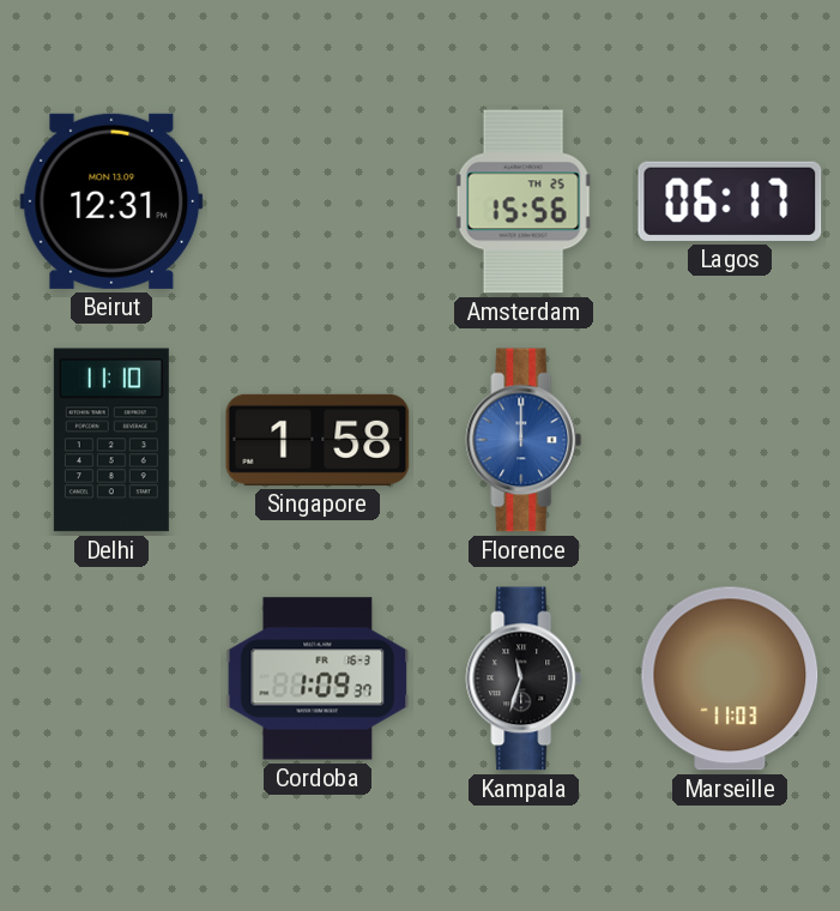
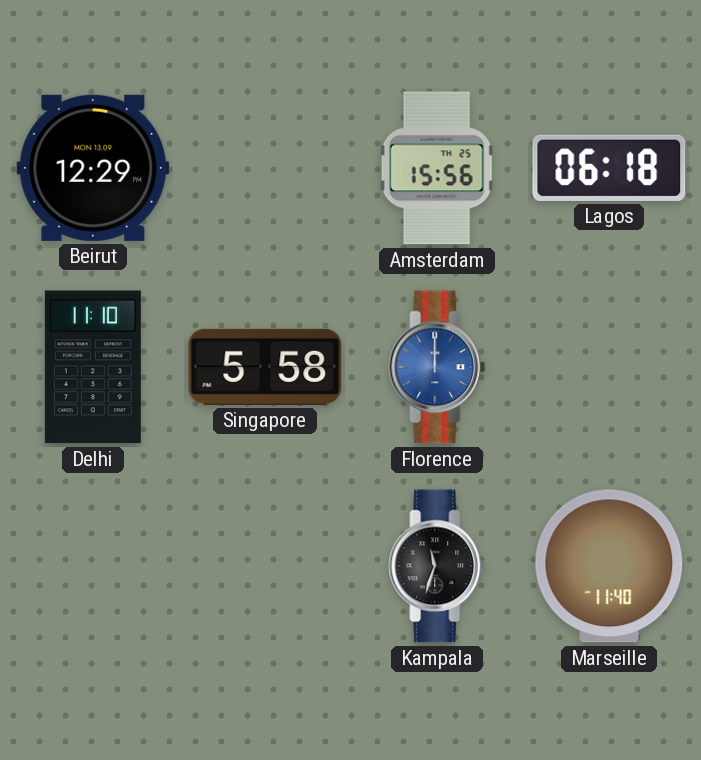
Beirut: 12:31 -> 12:29
Lagos: 06:17 -> 06:18
Singapore: 1:58 -> 5:58
Cordoba: 1:09 -> none
Marseille: 11:03 -> 11:40
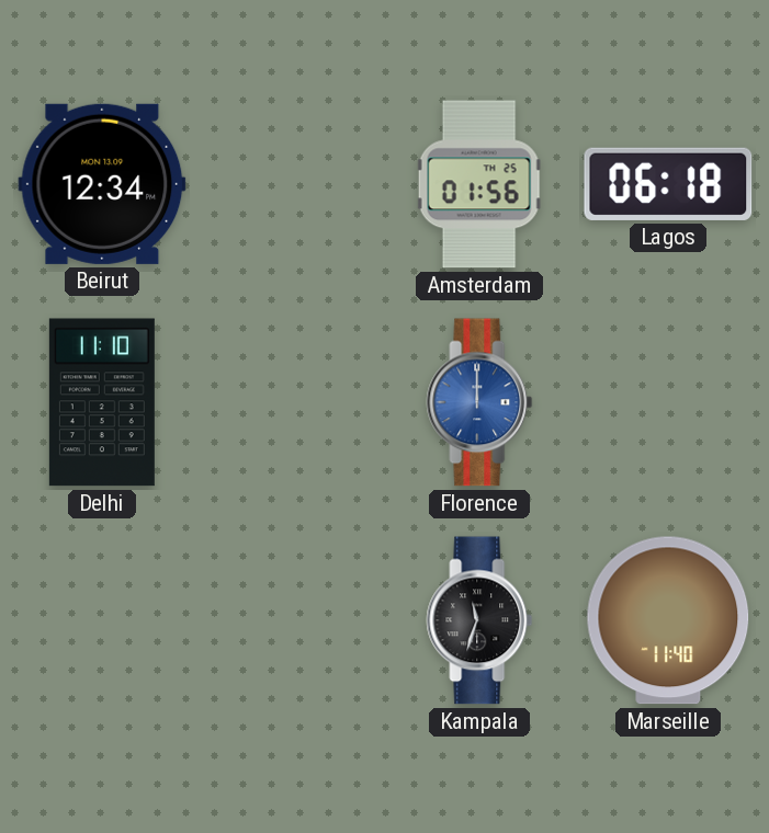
Beirut: 12:29 -> 12:34
Amsterdam: 15:56 -> 01:56
Singapore: 5:58 -> none
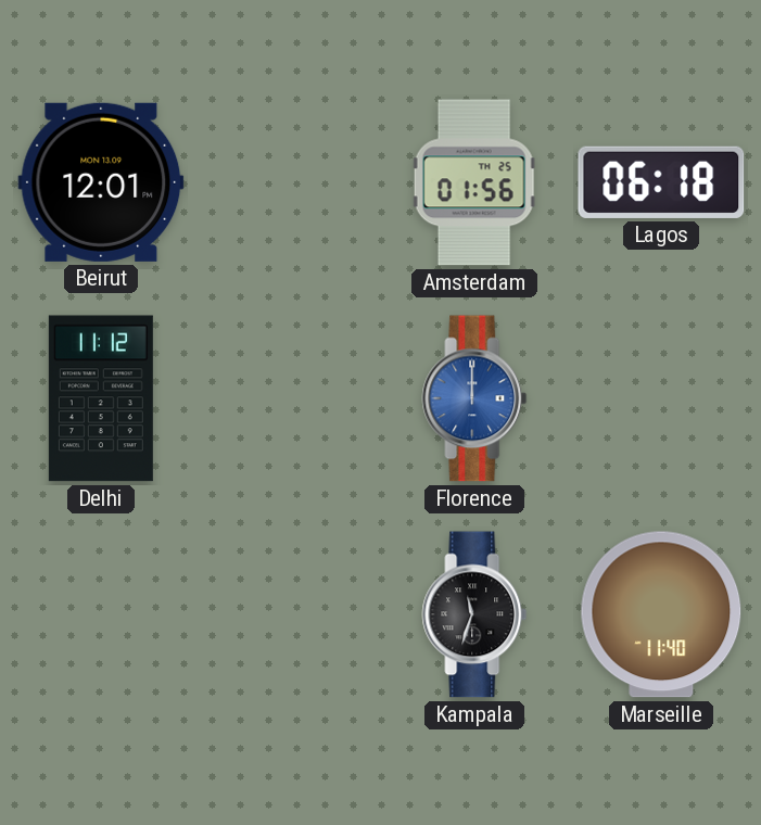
Beirut: 12:34 -> 12:01
Delhi: 11:10 -> 11:12
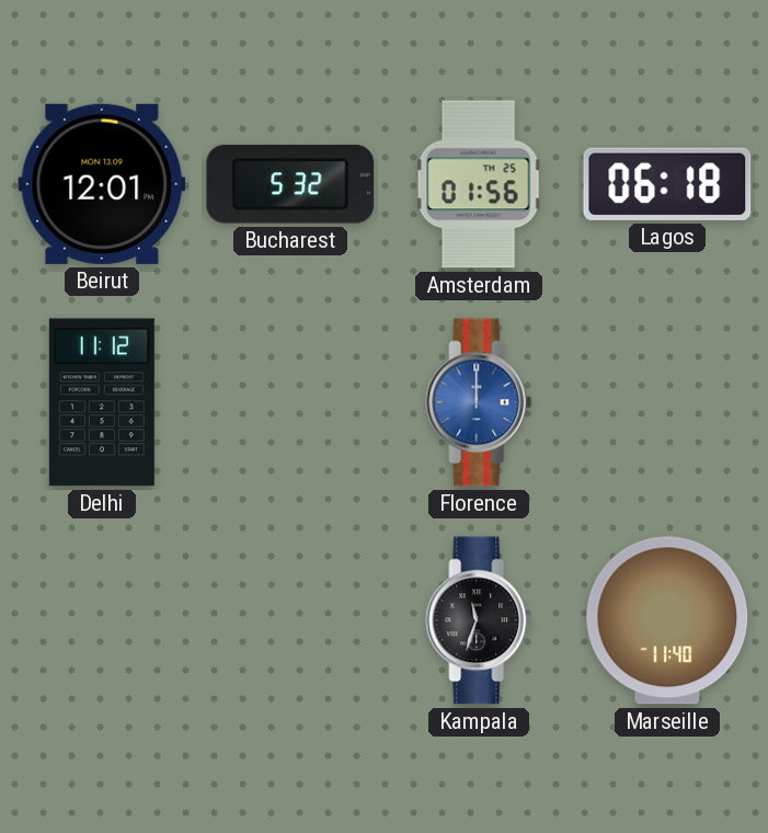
Bucharest: none -> 5:32
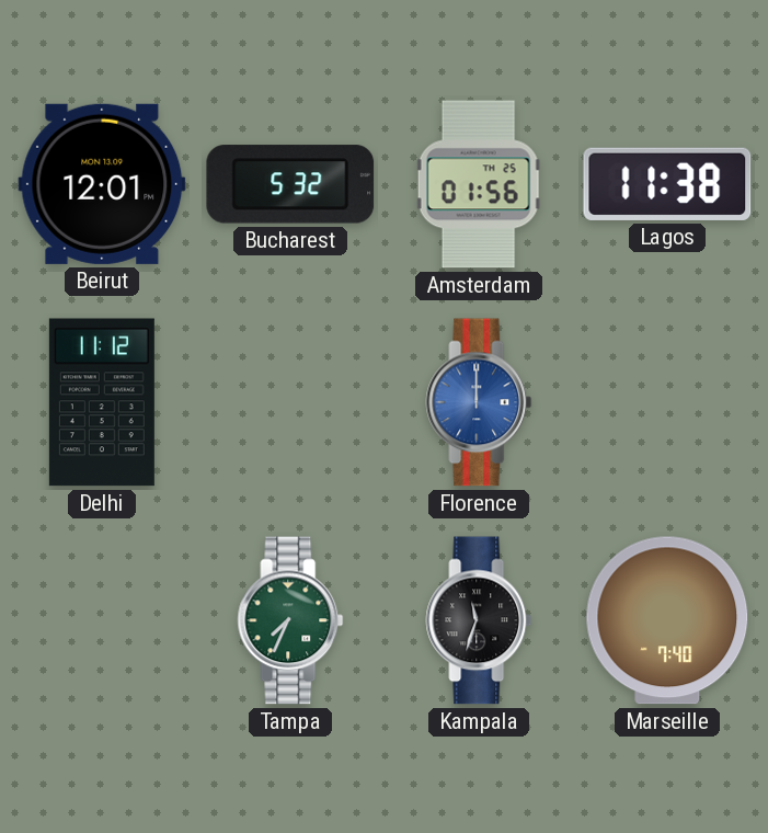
Lagos: 06:18 -> 11:38
Tampa: none -> 7:34
Marseille: 11:40 -> 7:40
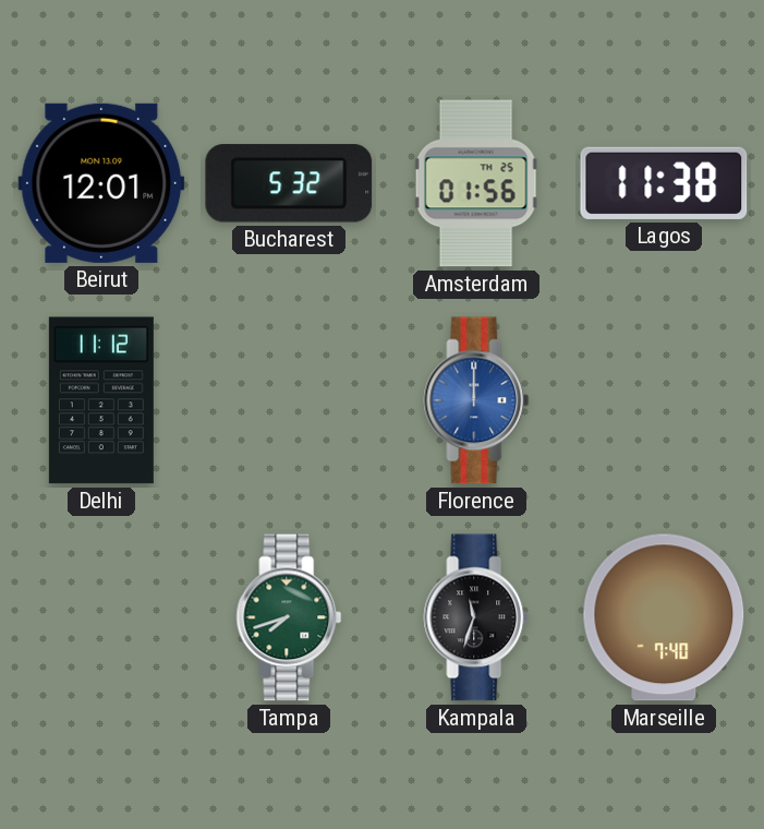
Tampa: 7:34 -> 7:42
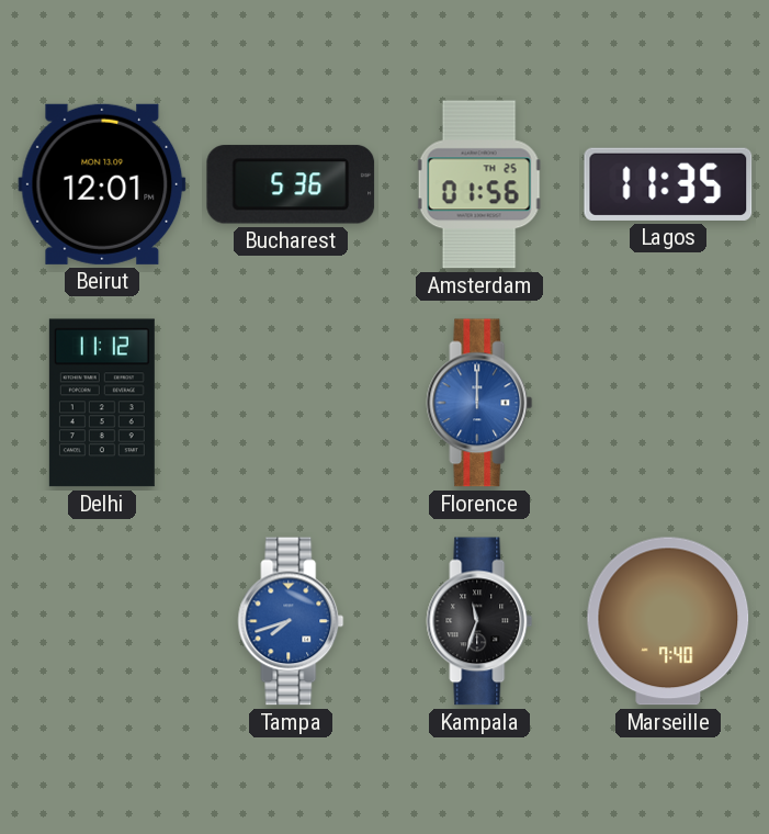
Bucharest: 5:32 -> 5:36
Lagos: 11:38 -> 11:35
Tampa dial: green -> blue
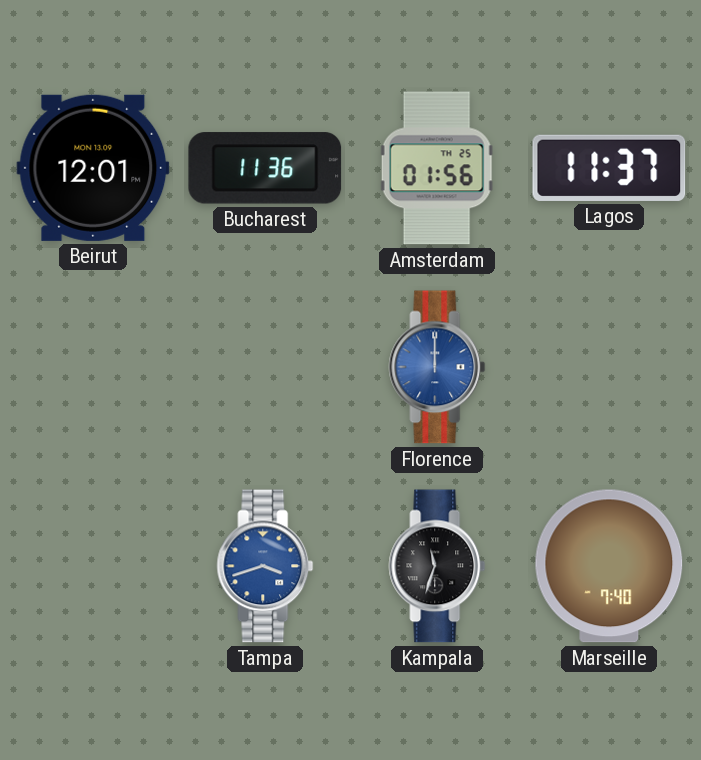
Bucharest: 5:36 -> 11:36
Lagos: 11:35 -> 11:37
Delhi: 11:12 -> none
Tampa: 7:42 -> 3:42
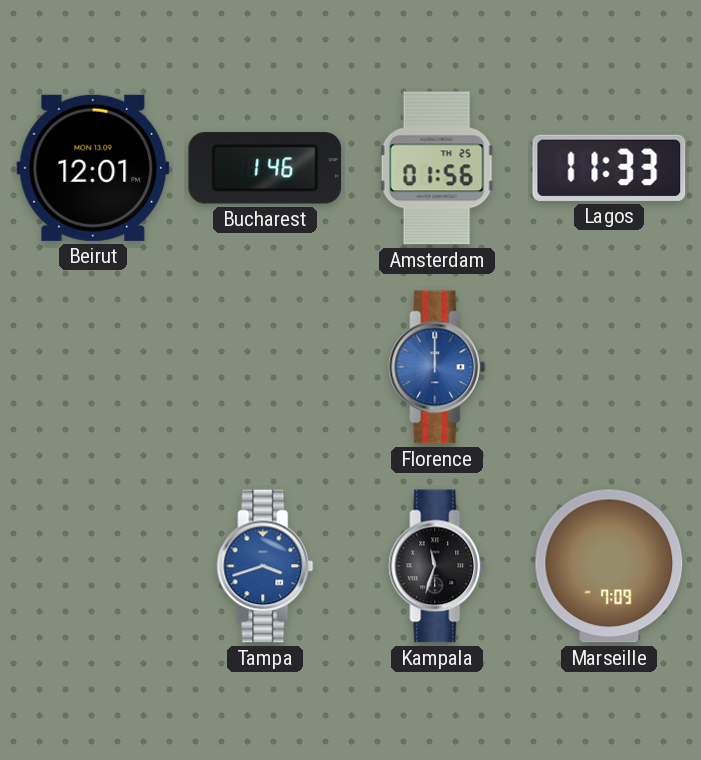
Bucharest: 11:36 -> 1:46
Lagos: 11:37 -> 11:33
Marseille: 7:40 -> 7:09
